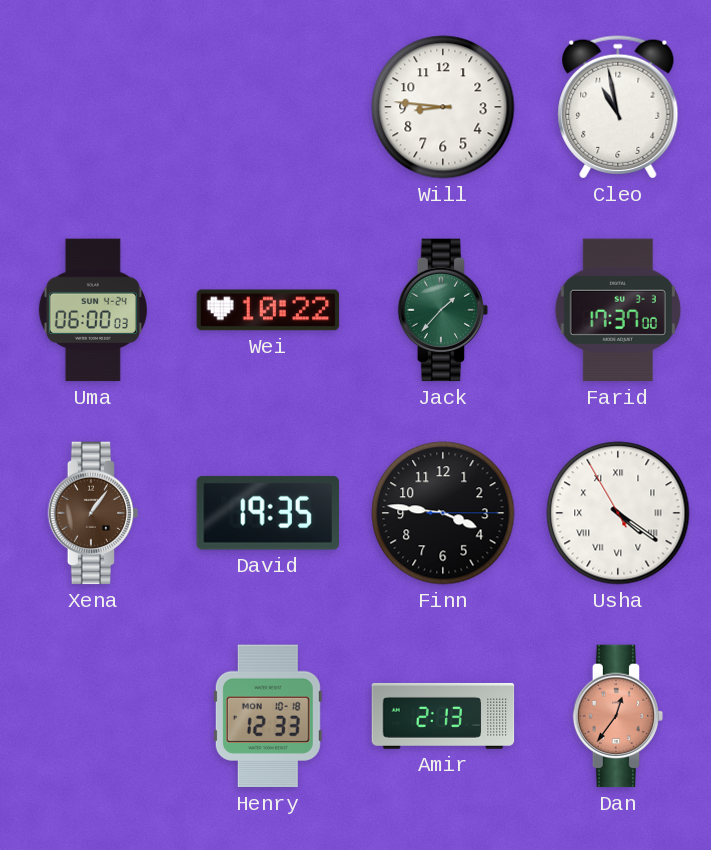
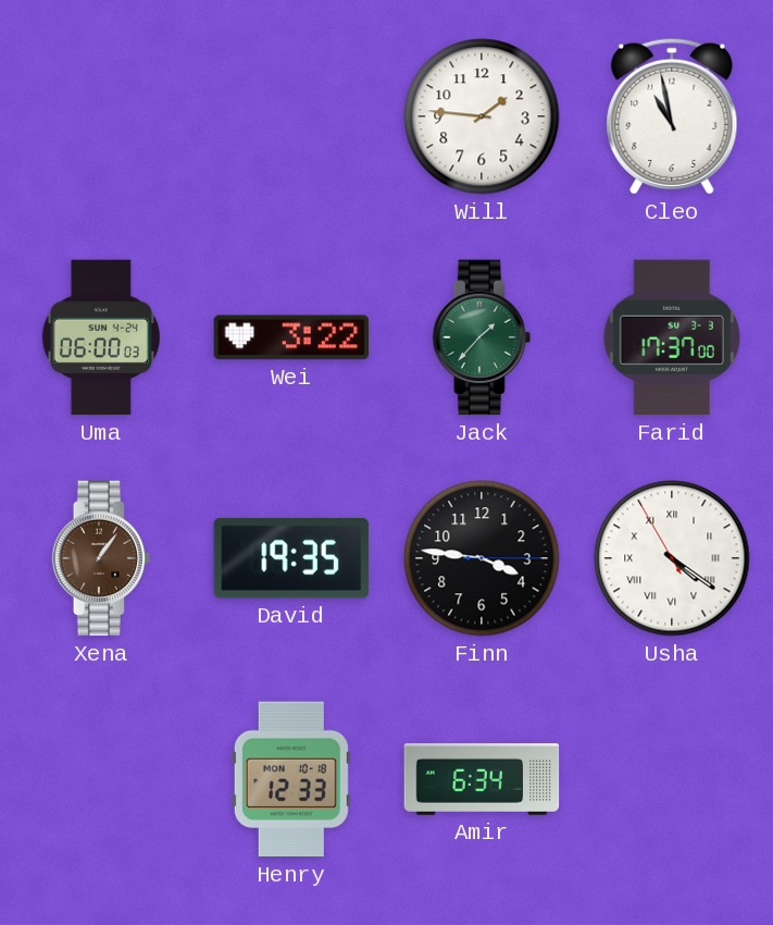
Will: 8:46 -> 1:46
Wei: 10:22 -> 3:22
Amir: 2:13 -> 6:34
Dan: 12:36 -> none
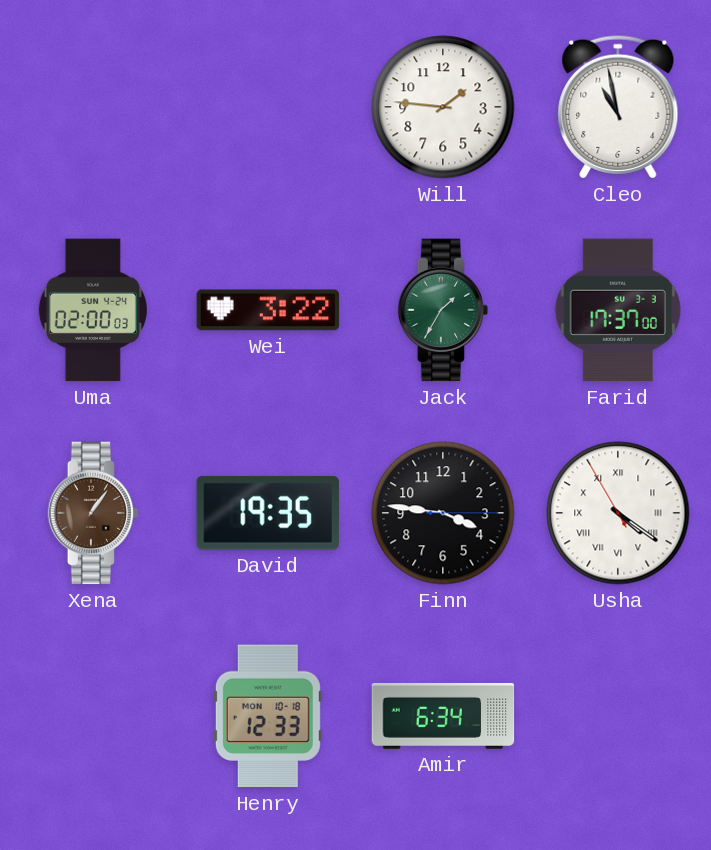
Uma: 06:00 -> 02:00
Jack: 1:37 -> 1:35
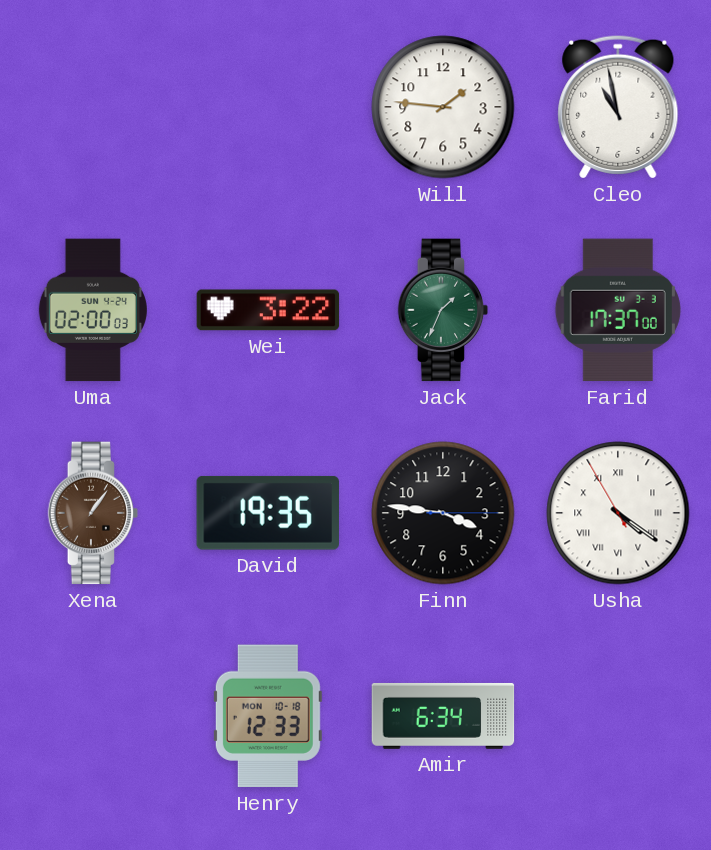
Jack: 1:35 -> 1:34
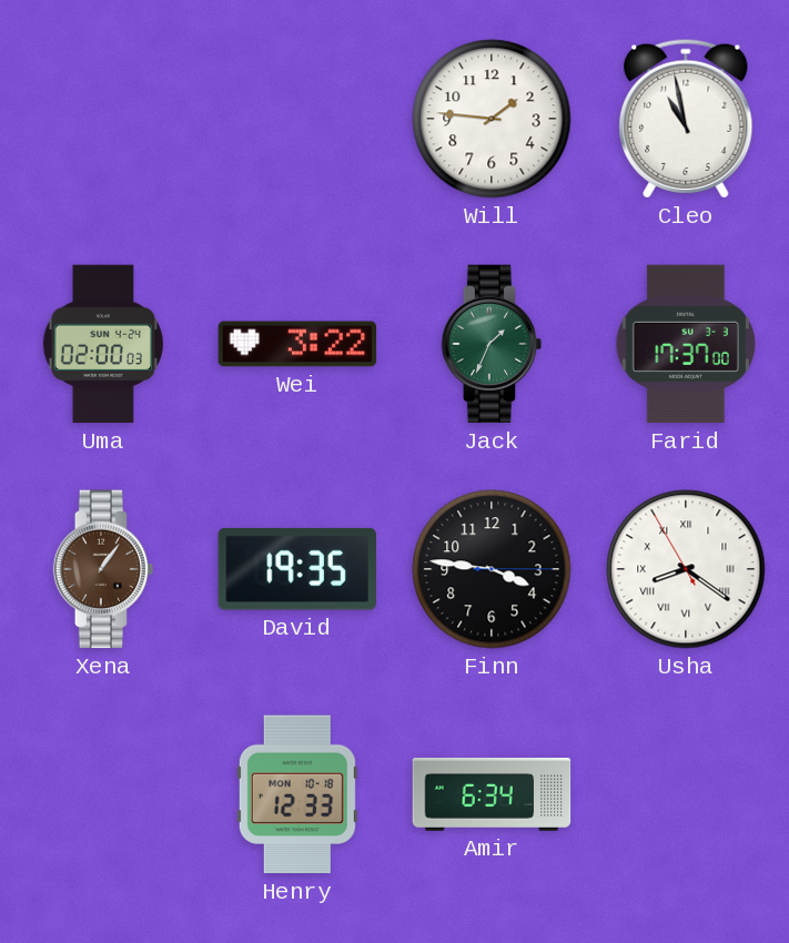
Usha: 4:20 -> 8:20
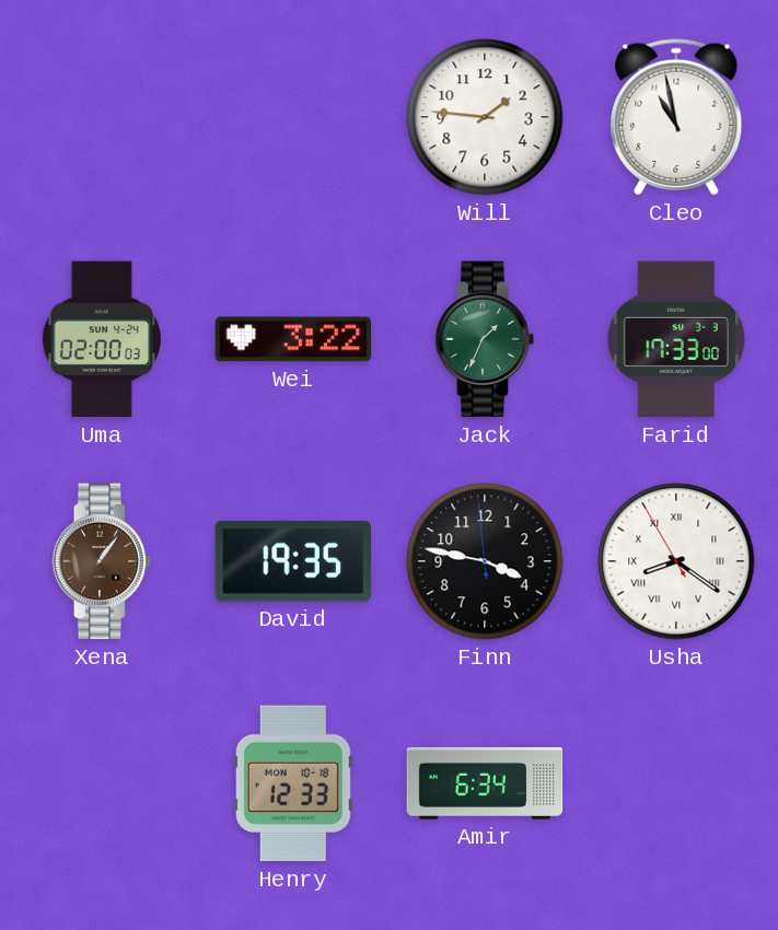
Farid: 17:37 -> 17:33
Finn: 3:46:15 -> 3:46:59
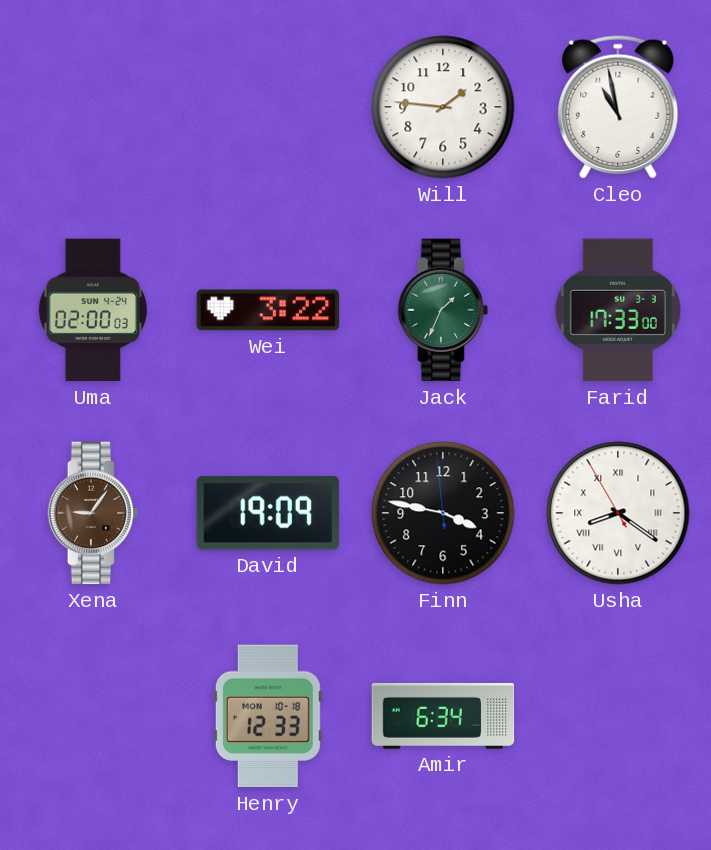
Xena: 1:06 -> 9:06
David: 19:35 -> 19:09
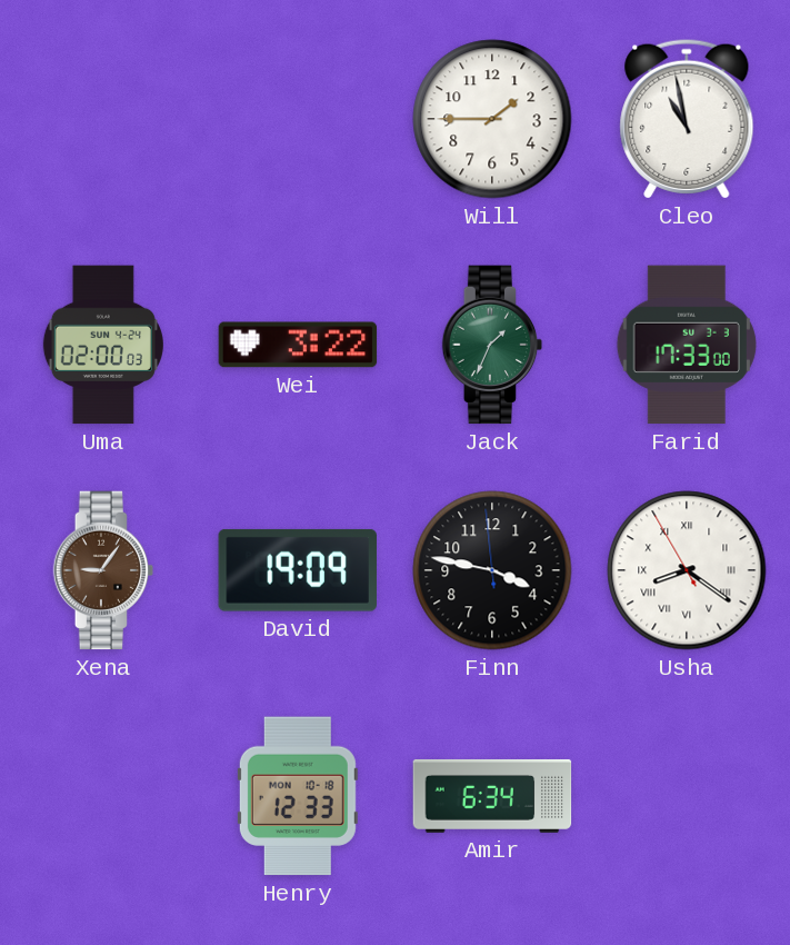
Will: 1:46 -> 1:45
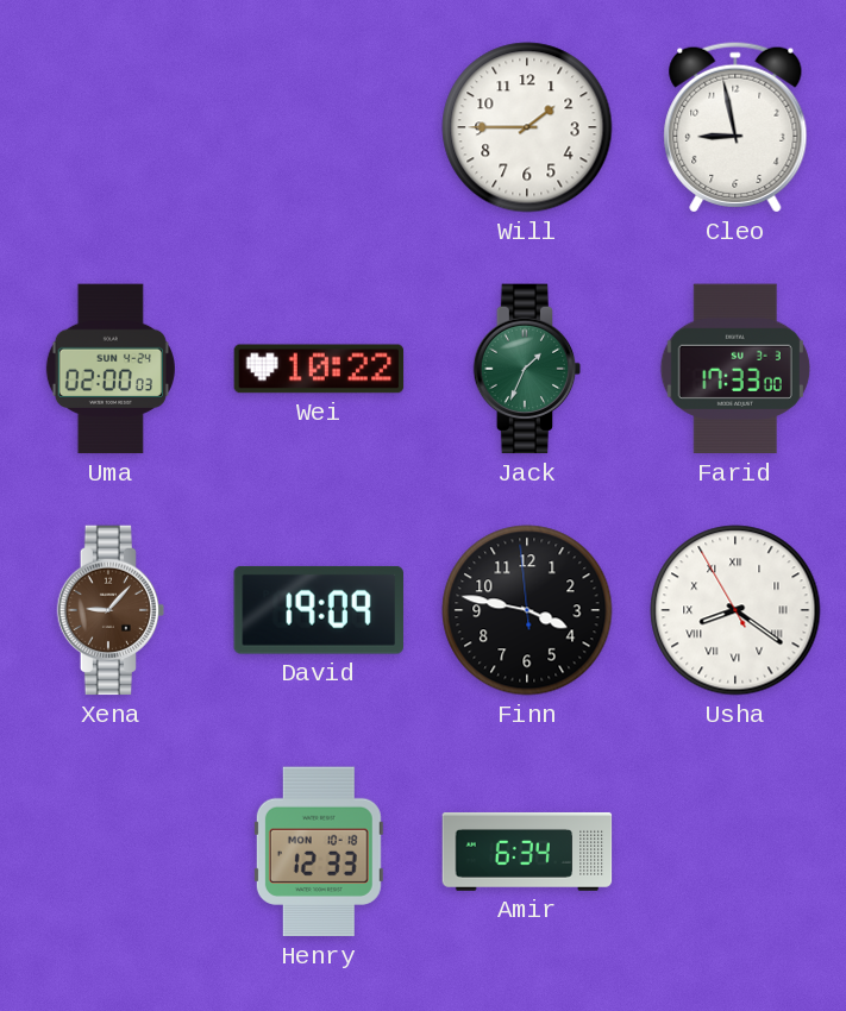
Cleo: 10:58 -> 8:58
Wei: 3:22 -> 10:22
Xena: 9:06 -> 9:07
